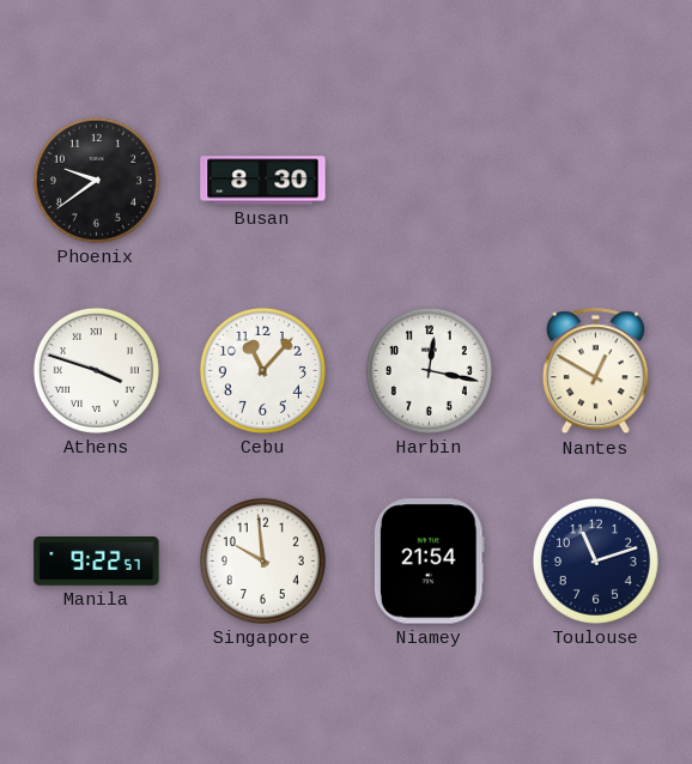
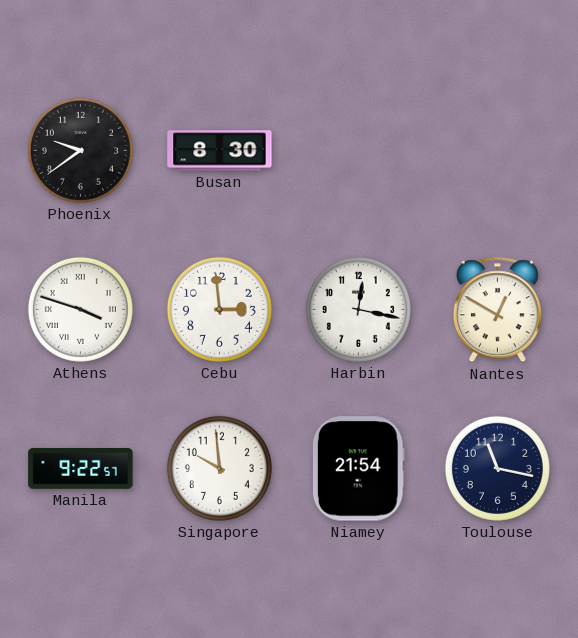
Cebu: 11:07 -> 2:59
Toulouse: 11:12 -> 11:17
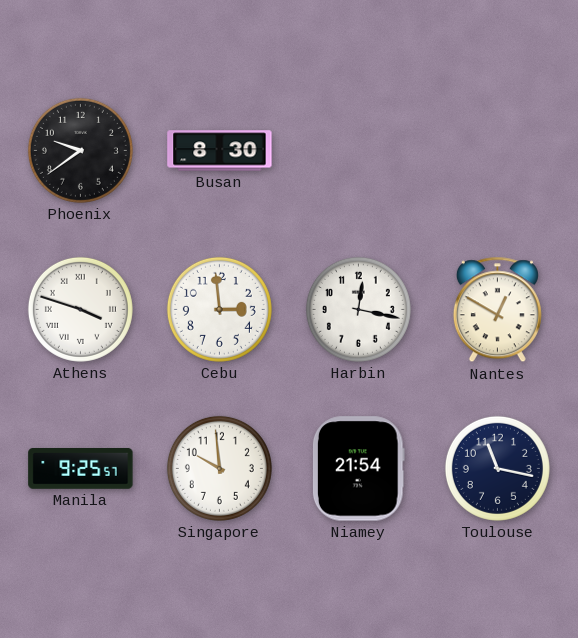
Manila: 9:22 -> 9:25
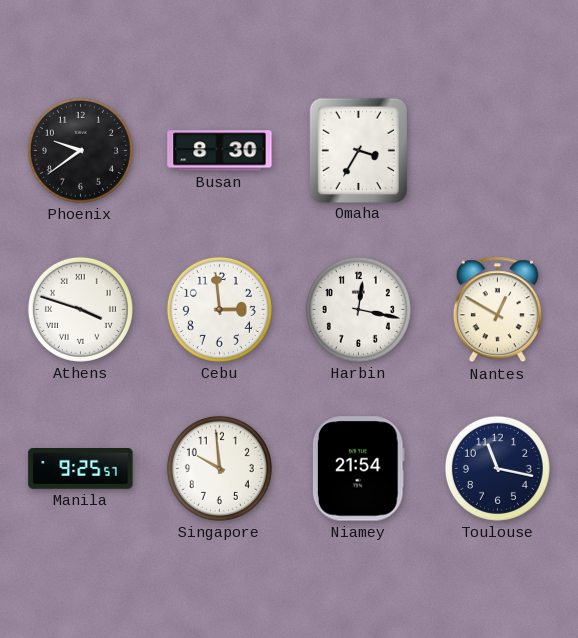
Omaha: none -> 3:35
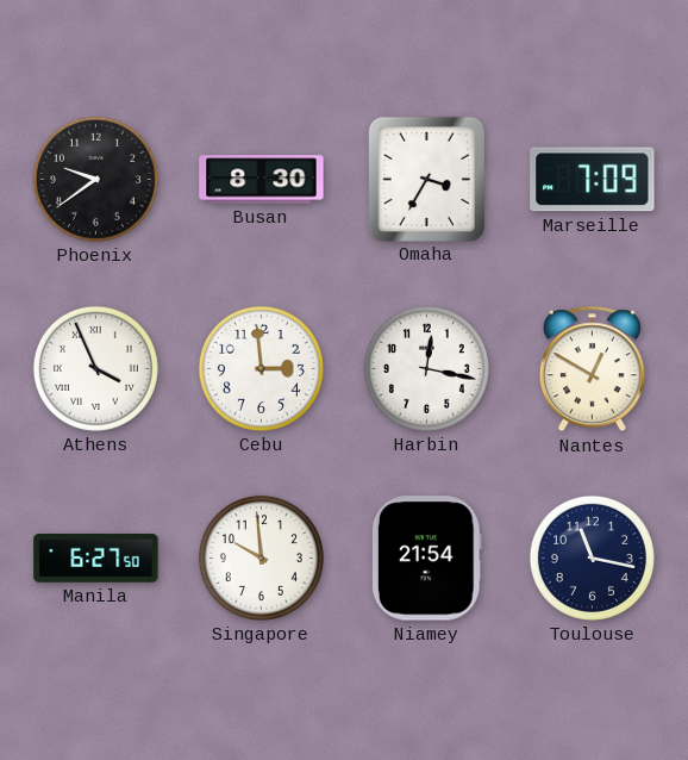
Marseille: none -> 7:09
Athens: 3:48 -> 3:56
Manila: 9:25 -> 6:27
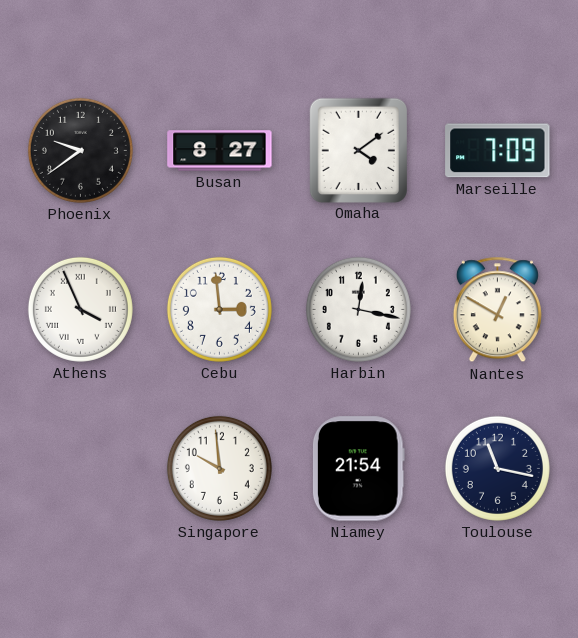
Busan: 8:30 -> 8:27
Omaha: 3:35 -> 4:09
Manila: 6:27 -> none
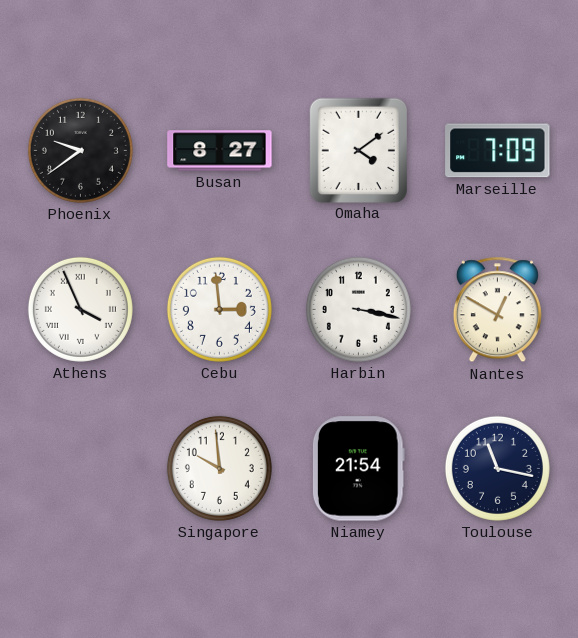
Harbin: 12:17 -> 3:17
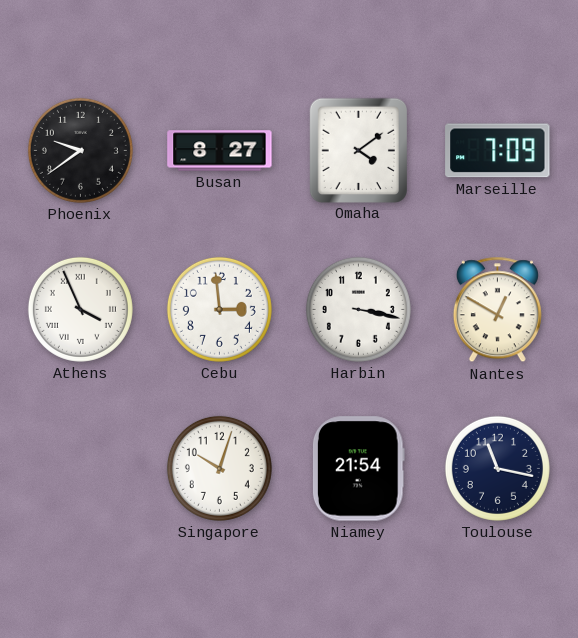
Singapore: 9:59 -> 10:03
